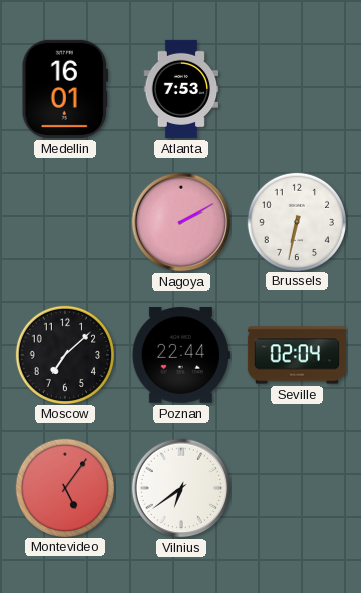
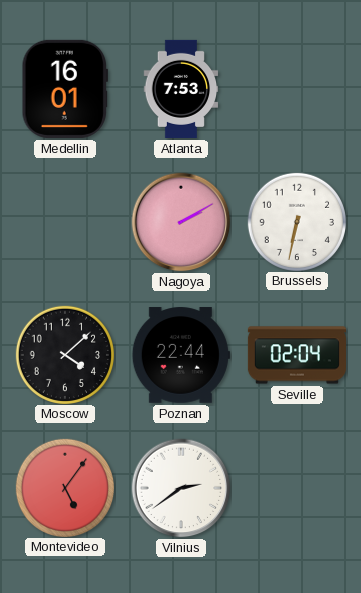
Moscow: 7:08 -> 4:08
Vilnius: 6:39 -> 2:39
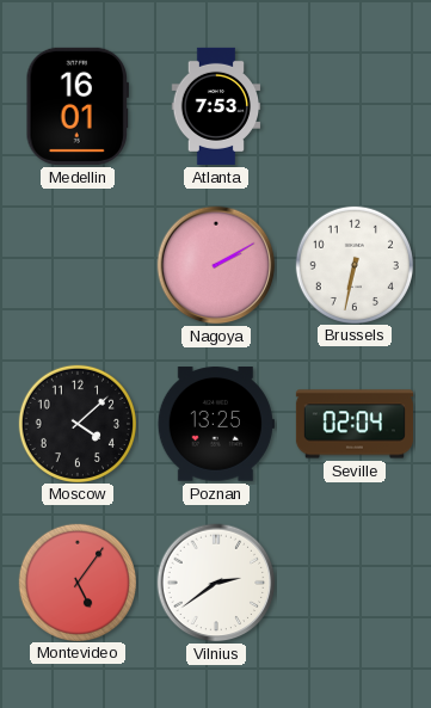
Poznan: 22:44 -> 13:25
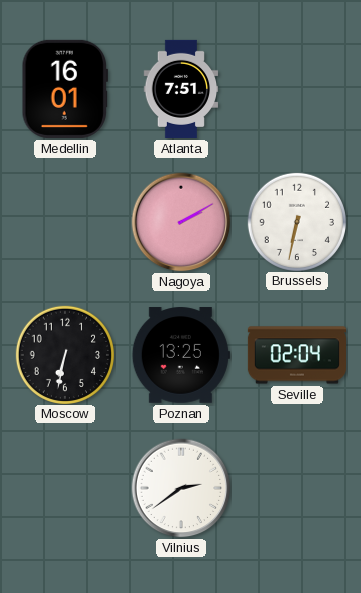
Atlanta: 7:53 -> 7:51
Moscow: 4:08 -> 6:32
Montevideo: 5:06 -> none
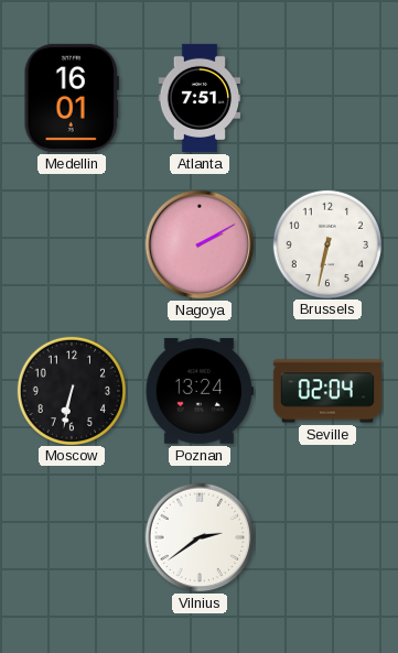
Poznan: 13:25 -> 13:24
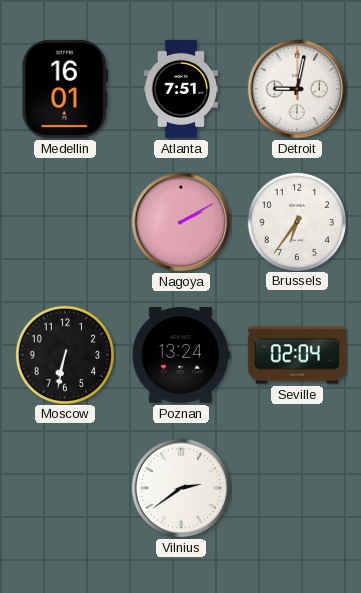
Detroit: none -> 9:02
Brussels: 6:32 -> 6:36
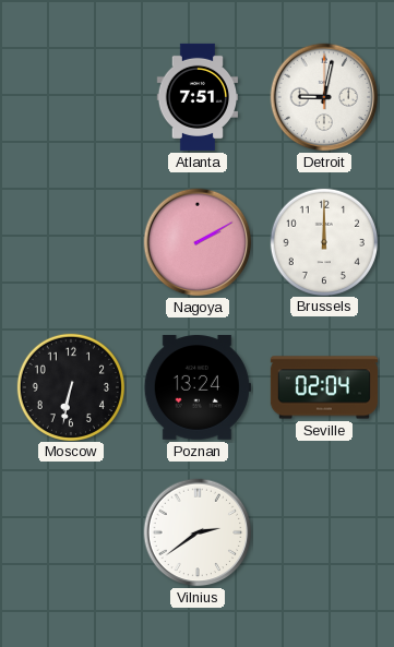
Medellin: 16:01 -> none
Brussels: 6:36 -> 12:00
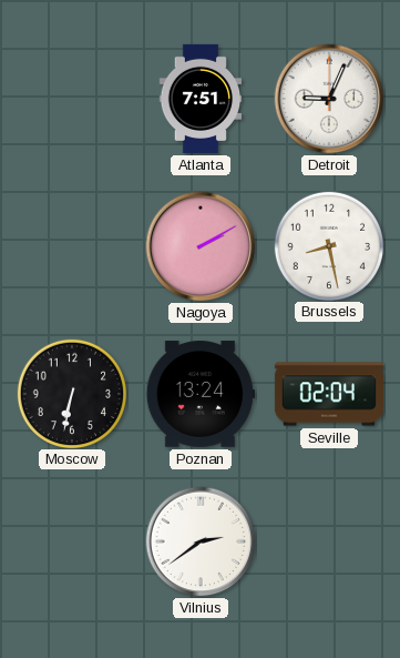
Detroit: 9:02 -> 9:04
Brussels: 12:00 -> 8:28
